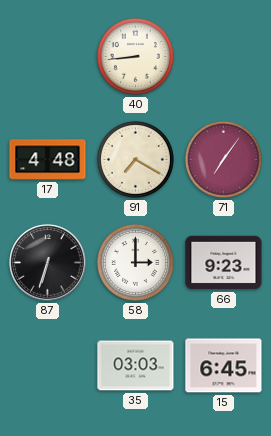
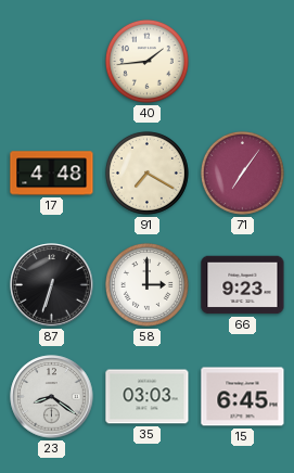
40: 8:44 -> 1:44
23: none -> 8:21
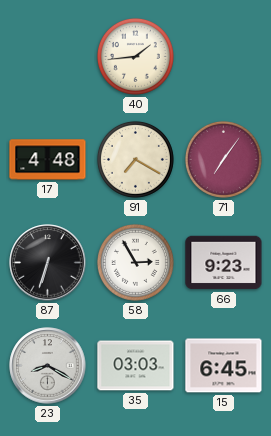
58: 3:00 -> 2:55
23: 8:21 -> 8:20
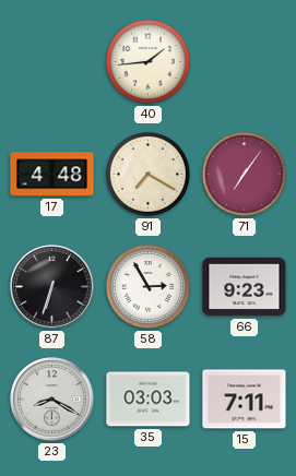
15: 6:45 -> 7:11
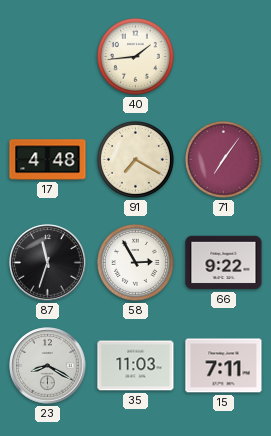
87: 6:33 -> 11:33
66: 9:23 -> 9:22
35: 03:03 -> 11:03
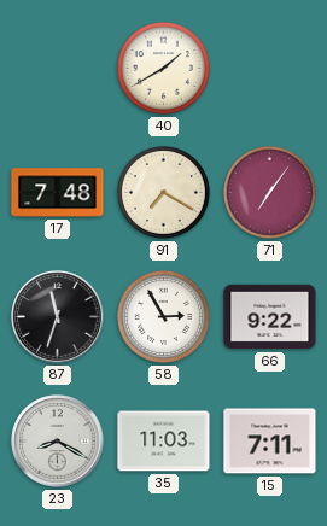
40: 1:44 -> 1:40
17: 4:48 -> 7:48
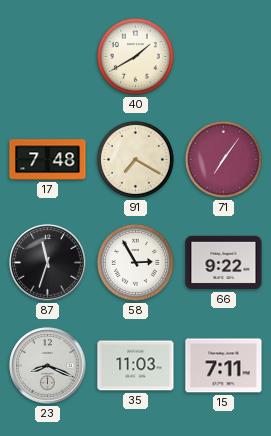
23: 8:20 -> 8:19
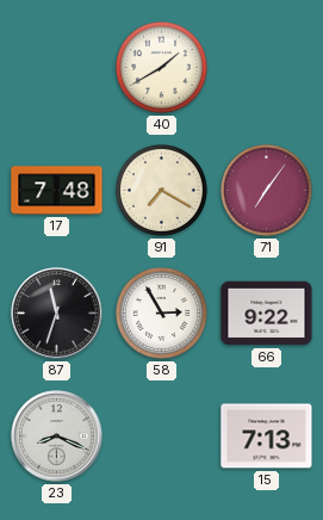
35: 11:03 -> none
15: 7:11 -> 7:13
